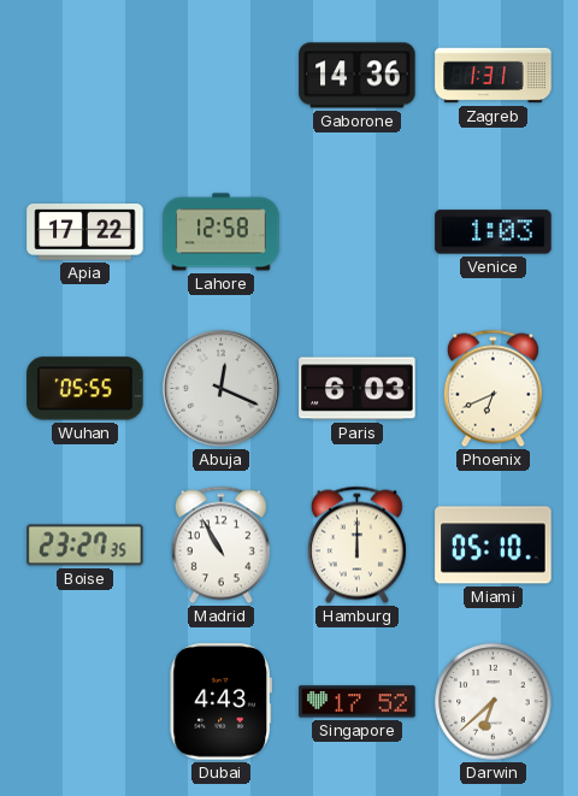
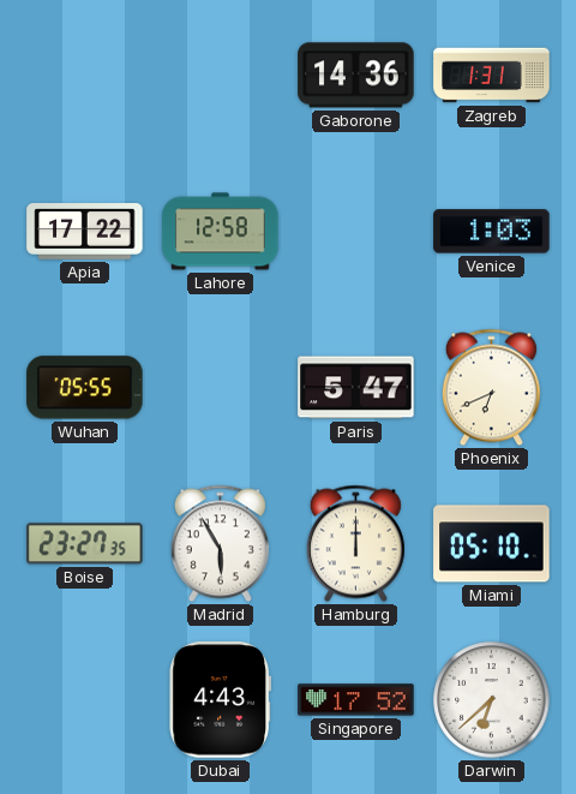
Abuja: 12:19 -> none
Paris: 6:03 -> 5:47
Madrid: 10:55 -> 5:55
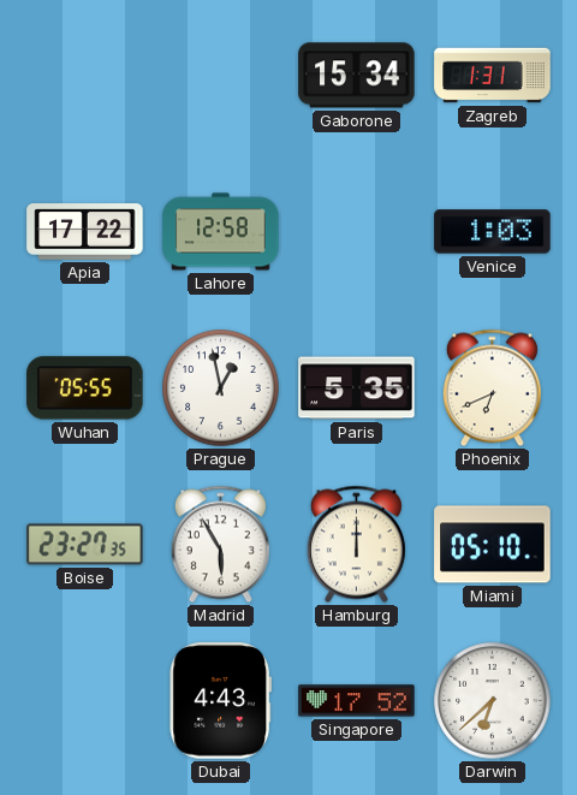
Gaborone: 14:36 -> 15:34
Prague: none -> 12:58
Paris: 5:47 -> 5:35
